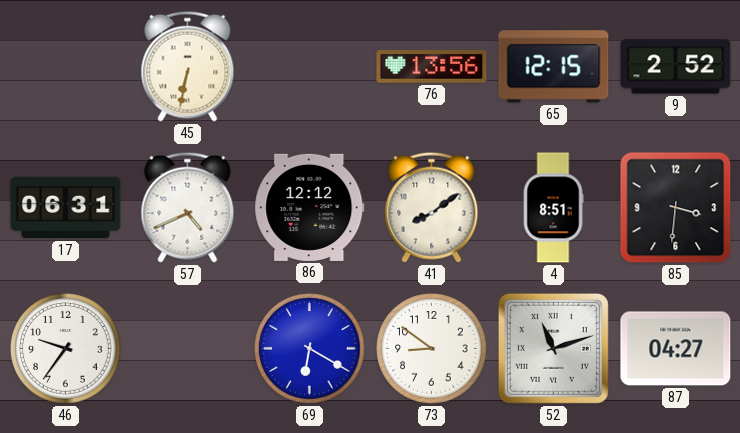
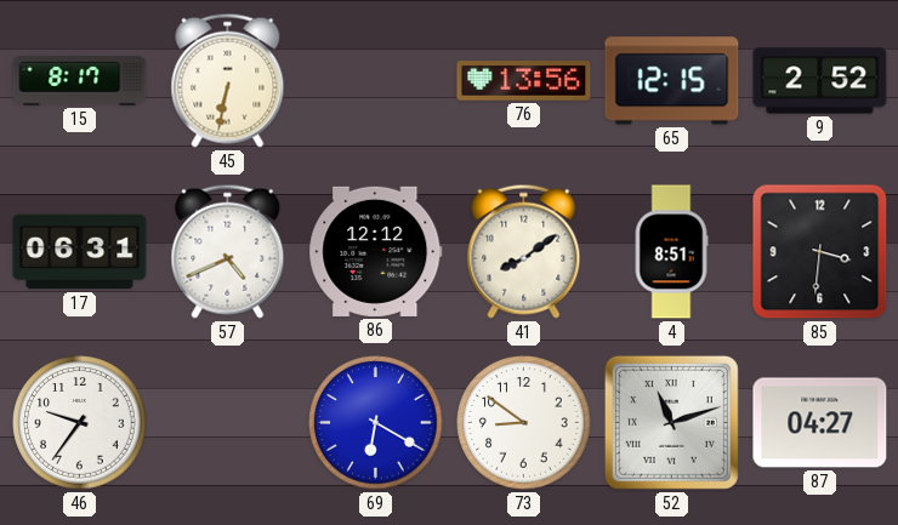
15: none -> 8:17
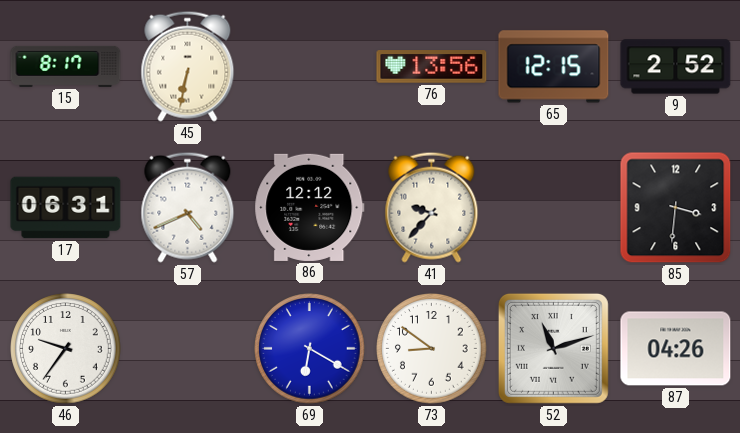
41: 8:09 -> 9:37
4: 8:51 -> none
87: 04:27 -> 04:26
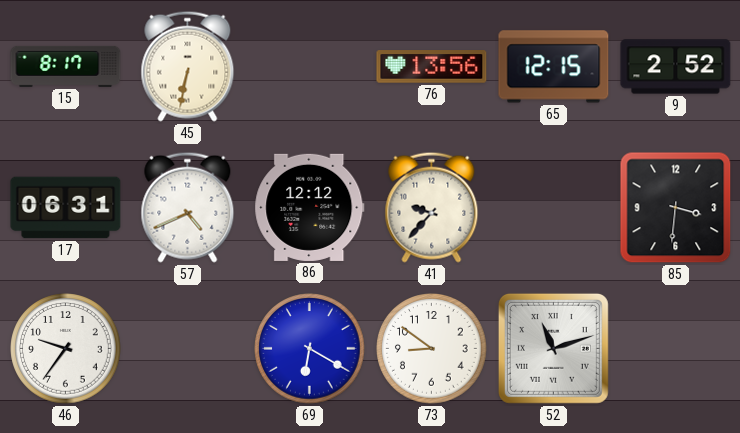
87: 04:26 -> none
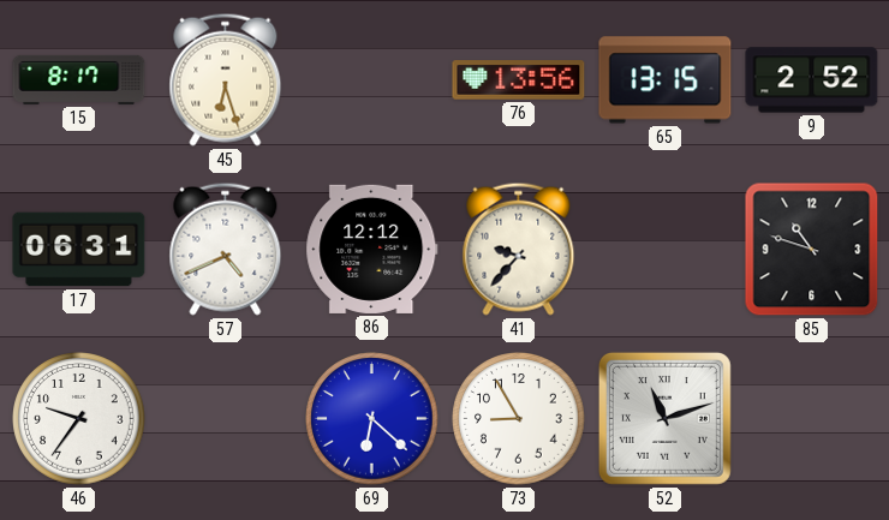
45: 6:32 -> 6:27
65: 12:15 -> 13:15
85: 3:31 -> 10:48
69: 6:20 -> 6:22
73: 8:51 -> 8:55
